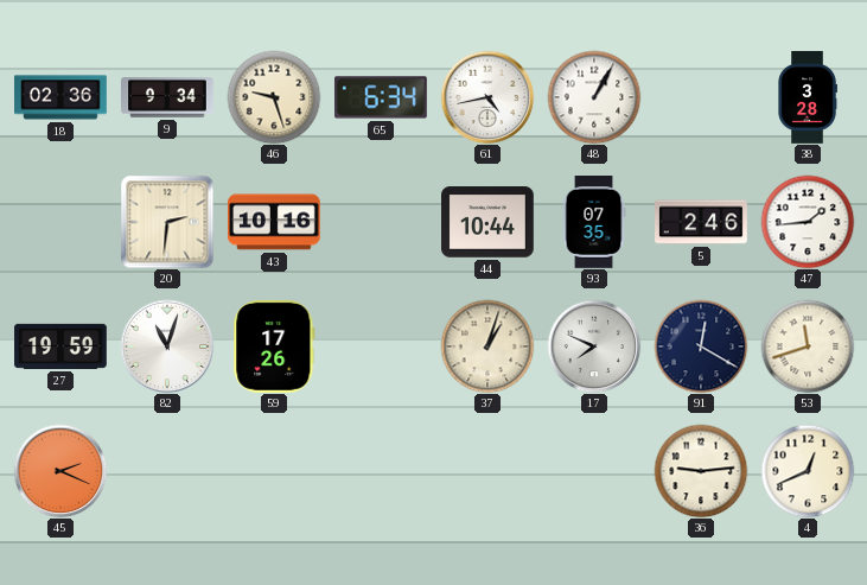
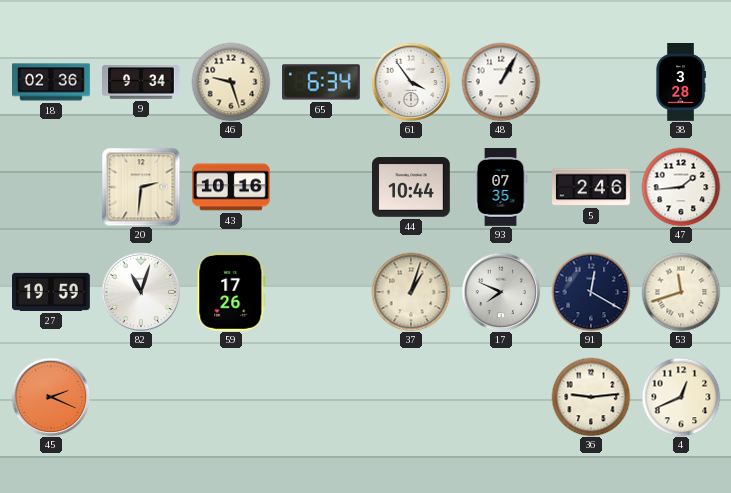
61: 4:43 -> 3:54
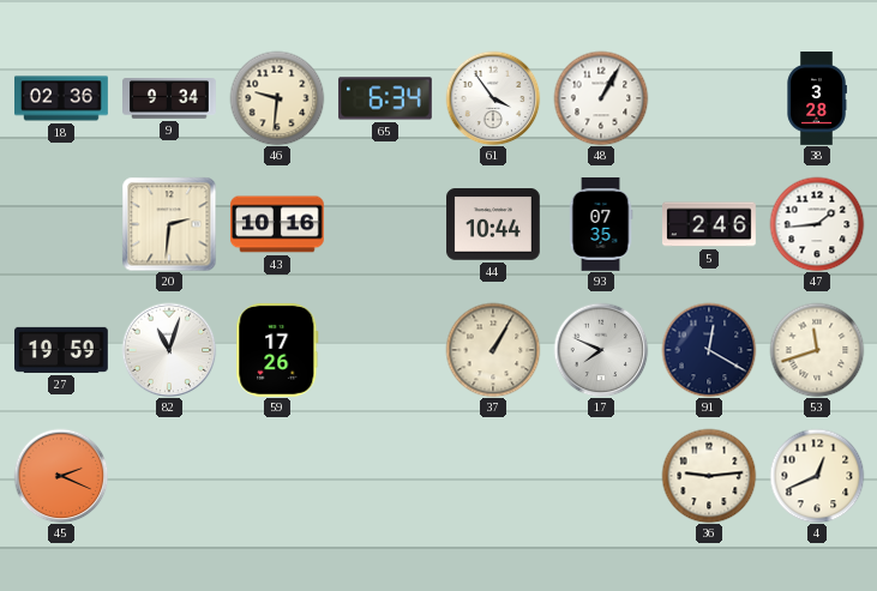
46: 9:27 -> 9:31
37: 1:03 -> 1:05
